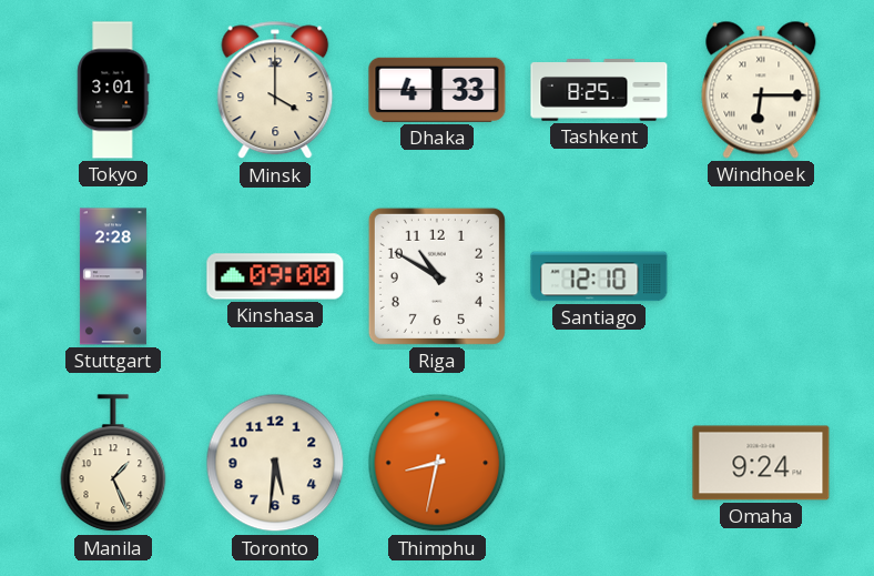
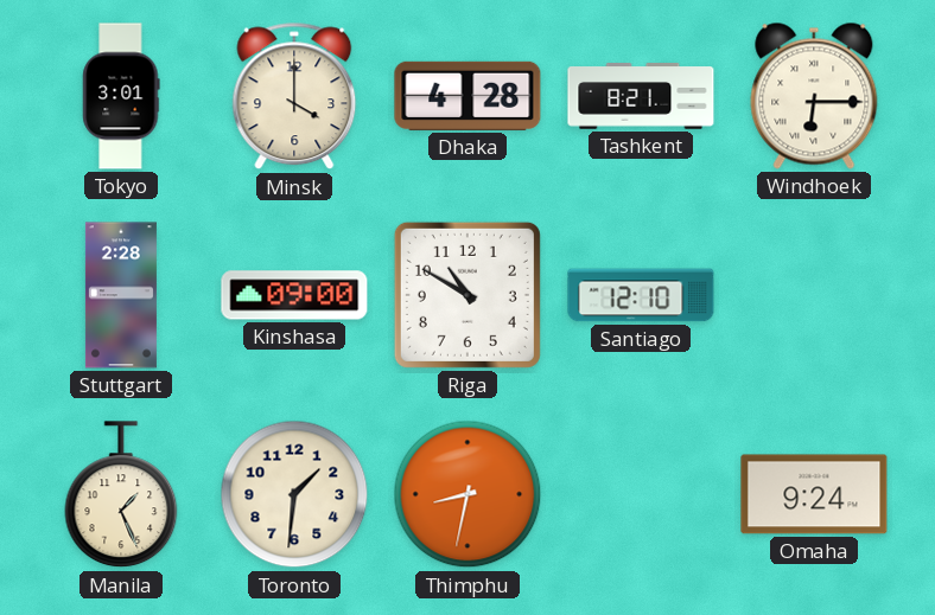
Dhaka: 4:33 -> 4:28
Tashkent: 8:25 -> 8:21
Toronto: 5:31 -> 1:31
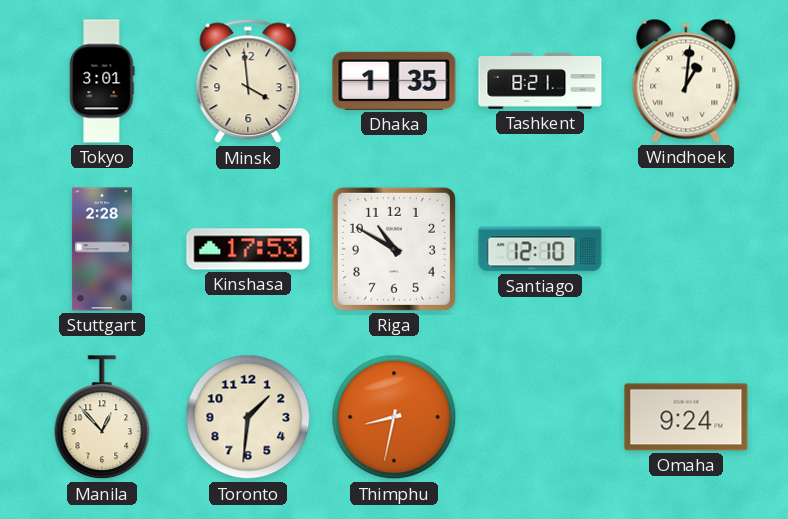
Minsk: 4:00 -> 3:59
Dhaka: 4:28 -> 1:35
Windhoek: 6:15 -> 1:01
Kinshasa: 09:00 -> 17:53
Manila: 1:26 -> 12:53
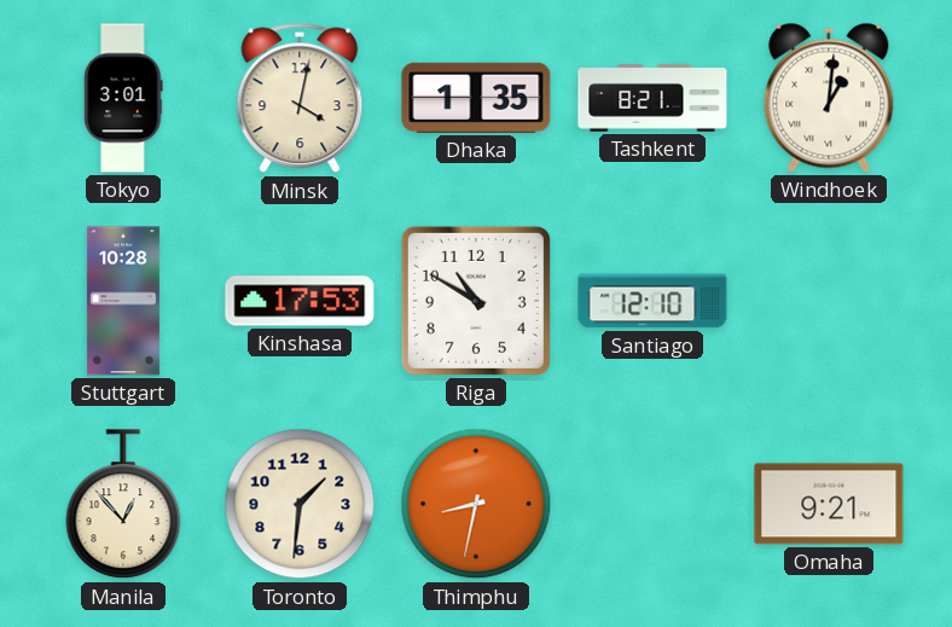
Minsk: 3:59 -> 4:02
Stuttgart: 2:28 -> 10:28
Omaha: 9:24 -> 9:21
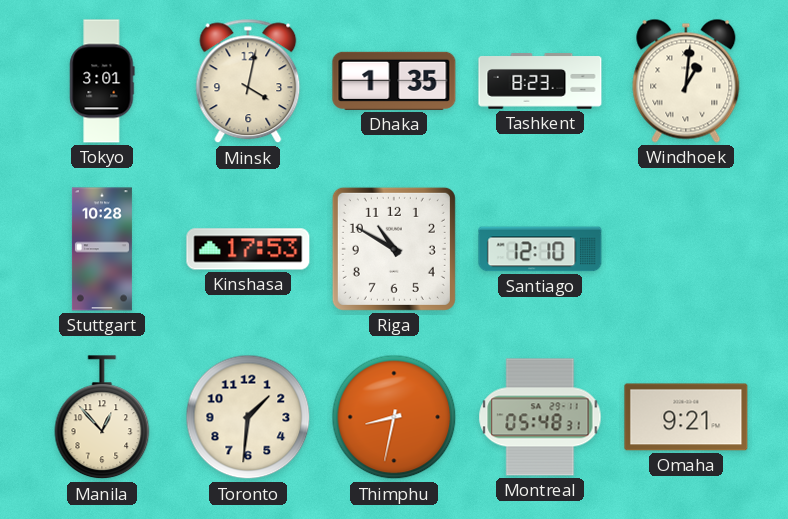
Tashkent: 8:21 -> 8:23
Montreal: none -> 05:48
